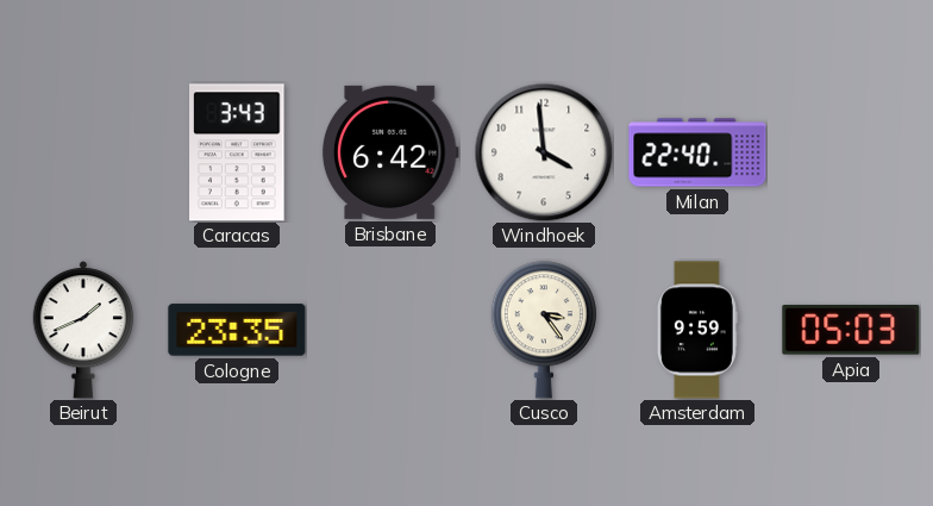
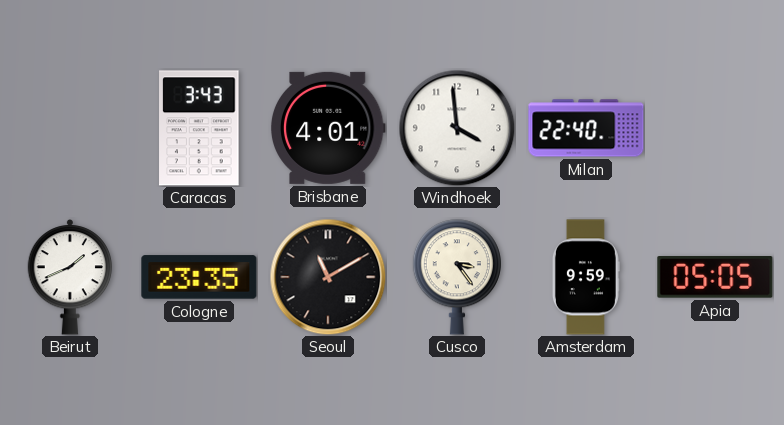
Brisbane: 6:42 -> 4:01
Seoul: none -> 11:10
Apia: 05:03 -> 05:05
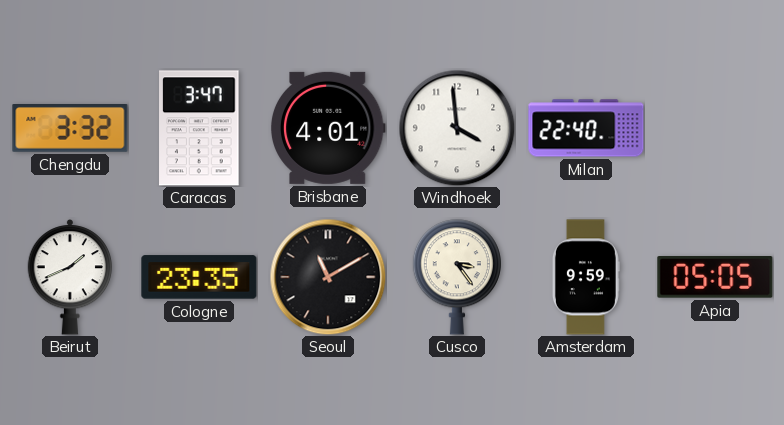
Chengdu: none -> 3:32
Caracas: 3:43 -> 3:47
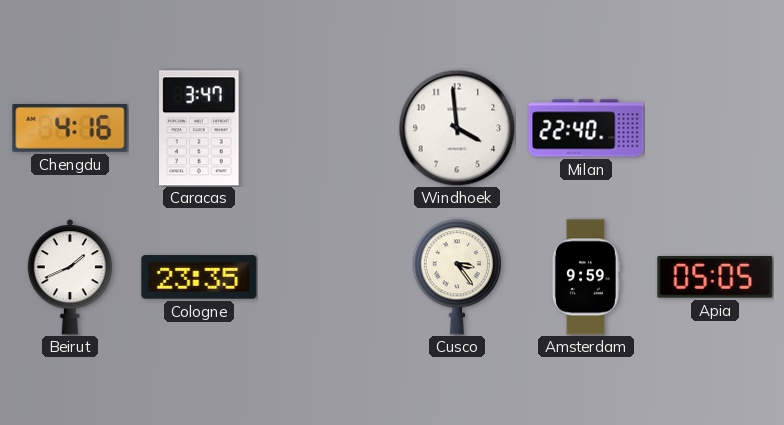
Chengdu: 3:32 -> 4:16
Brisbane: 4:01 -> none
Seoul: 11:10 -> none
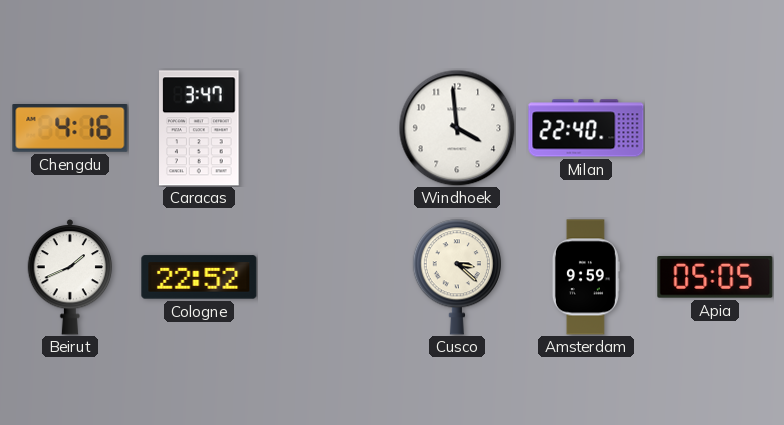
Cologne: 23:35 -> 22:52
Cusco: 3:24 -> 3:22
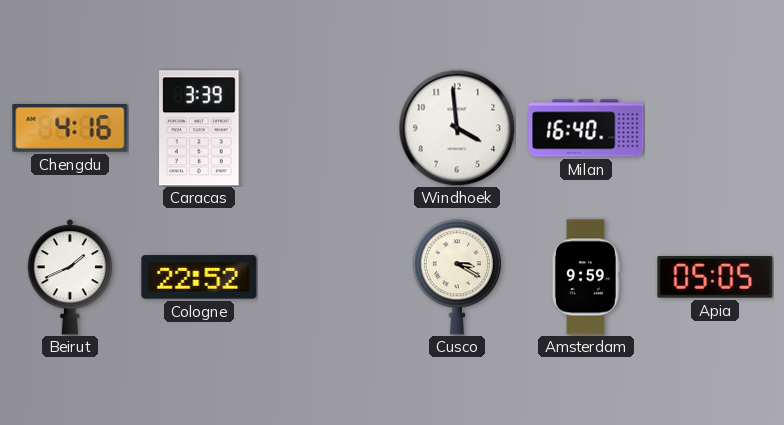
Caracas: 3:47 -> 3:39
Milan: 22:40 -> 16:40
Cusco: 3:22 -> 3:20
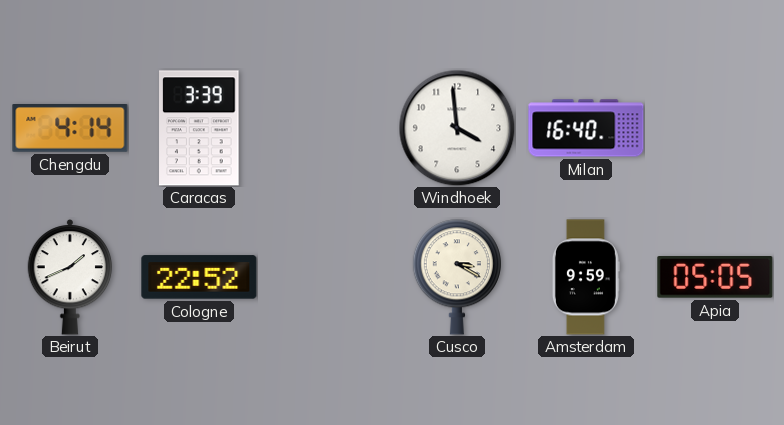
Chengdu: 4:16 -> 4:14
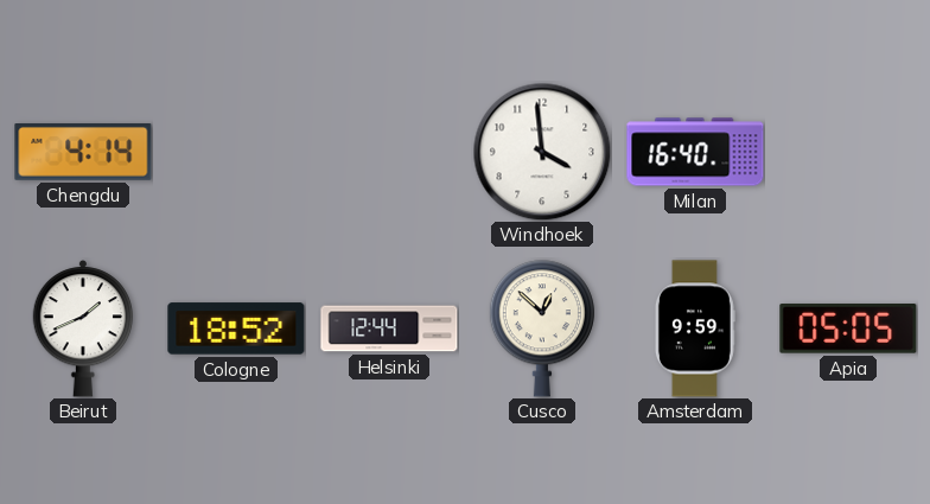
Caracas: 3:39 -> none
Cologne: 22:52 -> 18:52
Helsinki: none -> 12:44
Cusco: 3:20 -> 12:52
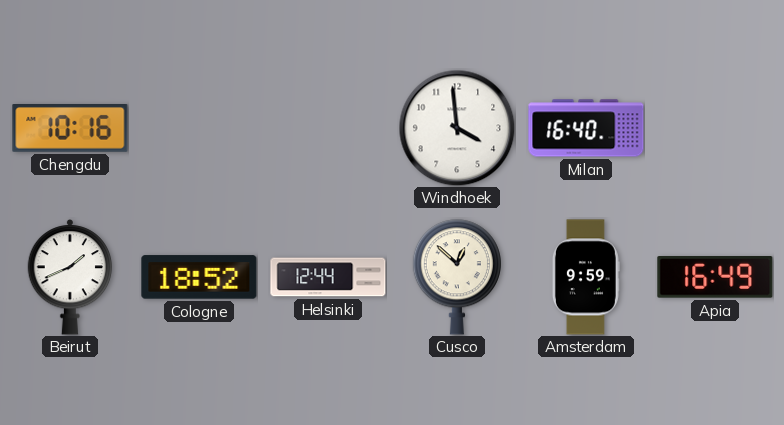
Chengdu: 4:14 -> 10:16
Apia: 05:05 -> 16:49
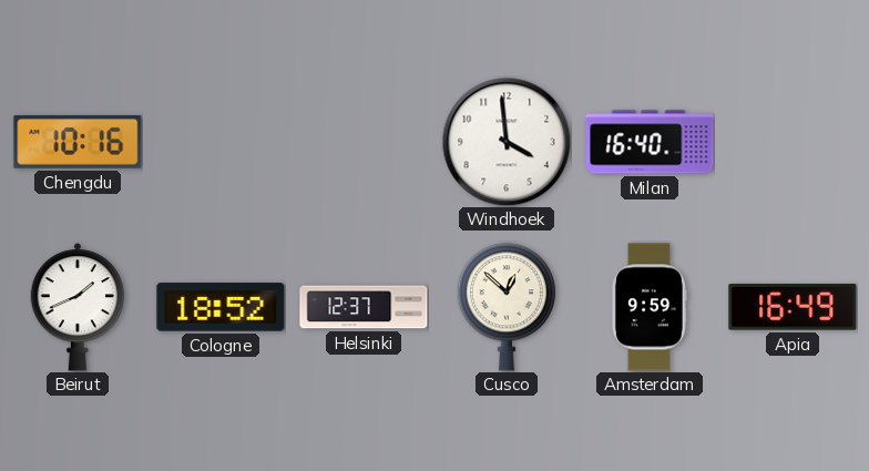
Helsinki: 12:44 -> 12:37
